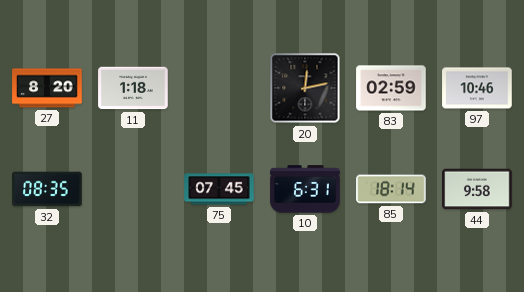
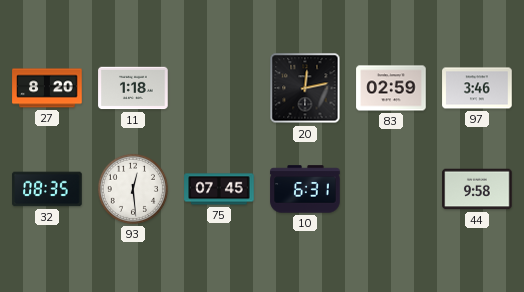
97: 10:46 -> 3:46
93: none -> 12:29
85: 18:14 -> none
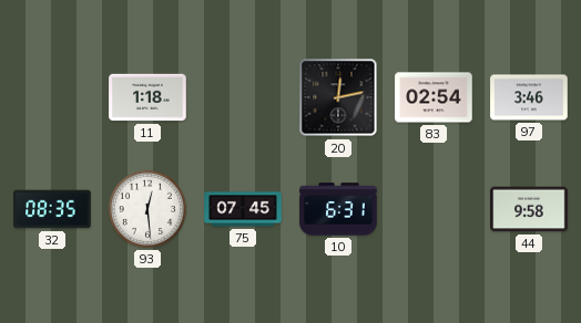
27: 8:20 -> none
83: 02:59 -> 02:54
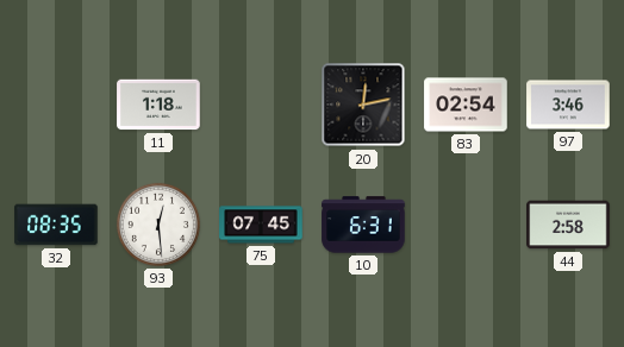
44: 9:58 -> 2:58
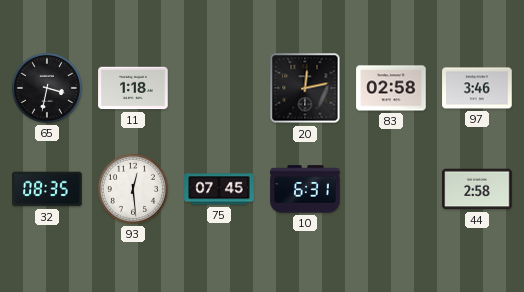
65: none -> 3:32
83: 02:54 -> 02:58
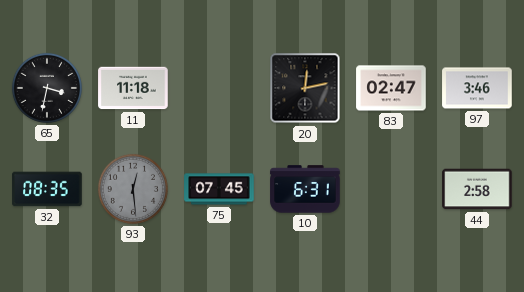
11: 1:18 -> 11:18
83: 02:58 -> 02:47
93 dial: white -> grey
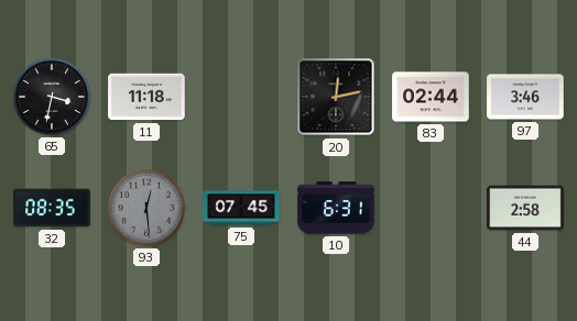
83: 02:47 -> 02:44
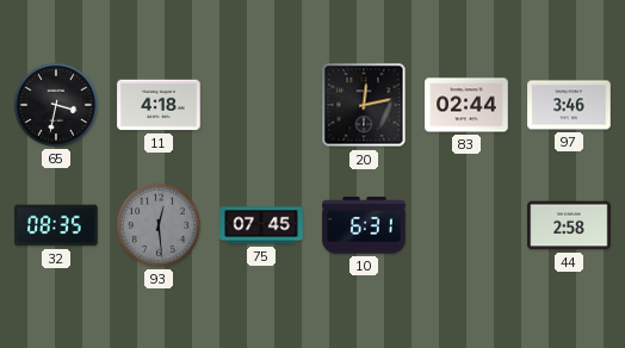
11: 11:18 -> 4:18
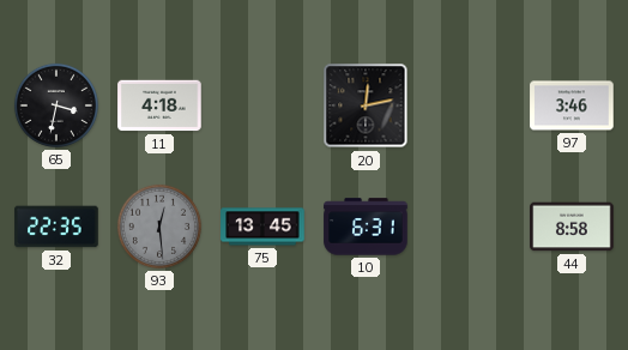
83: 02:44 -> none
32: 08:35 -> 22:35
75: 07:45 -> 13:45
44: 2:58 -> 8:58
